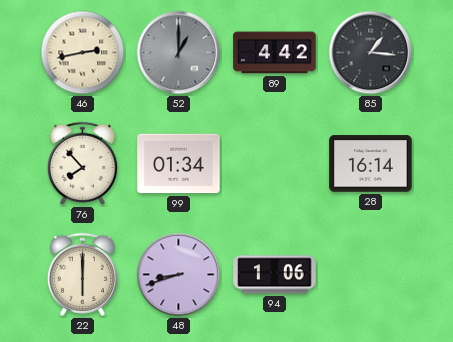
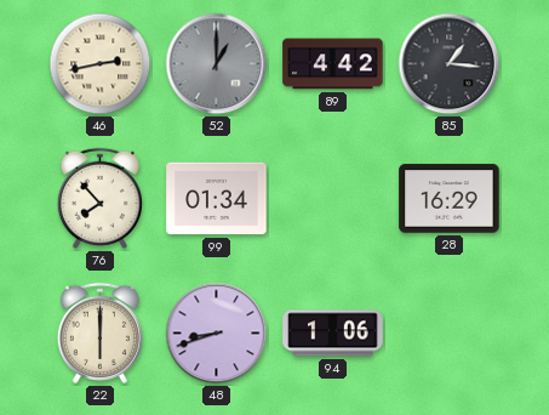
28: 16:14 -> 16:29
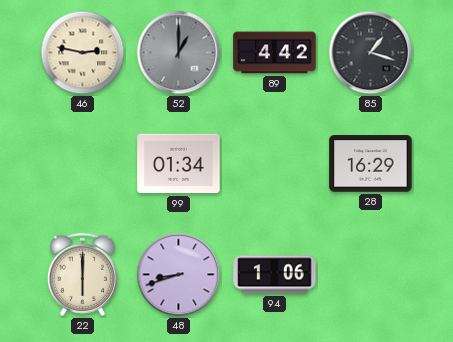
46: 2:43 -> 2:47
85: 1:16 -> 1:18
76: 7:53 -> none
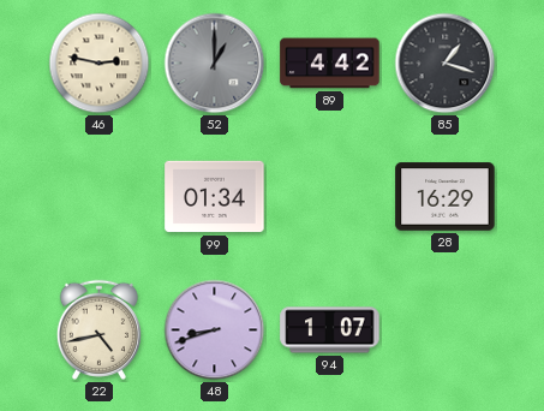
22: 6:00 -> 4:43
94: 1:06 -> 1:07
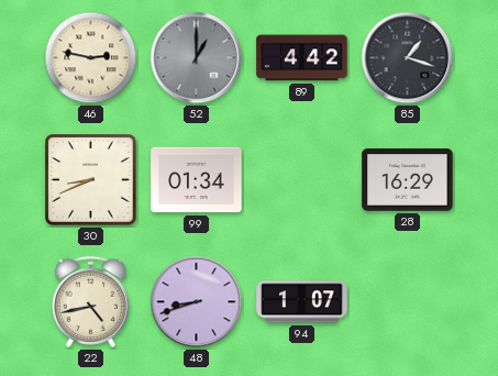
30: none -> 8:41
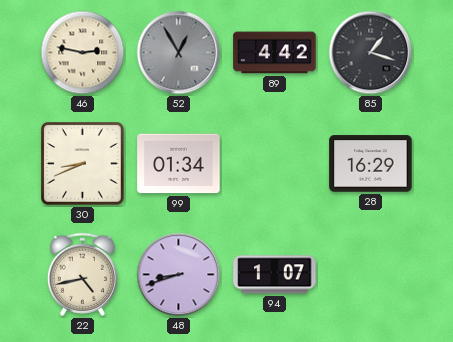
52: 1:00 -> 12:55
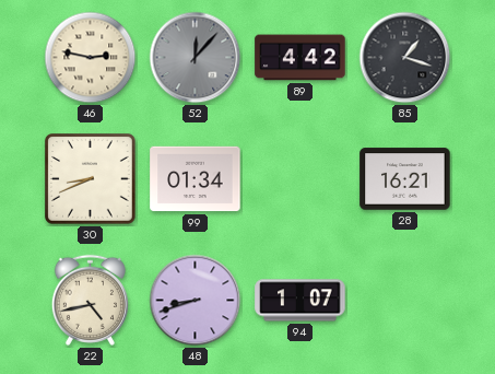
52: 12:55 -> 12:07
28: 16:29 -> 16:21
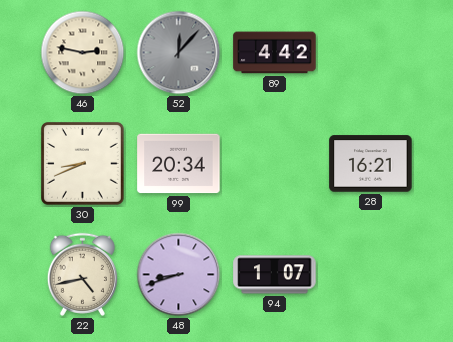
85: 1:18 -> none
99: 01:34 -> 20:34
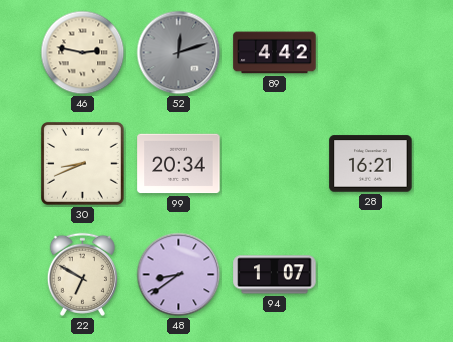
52: 12:07 -> 12:12
22: 4:43 -> 6:50
48: 8:42 -> 8:39
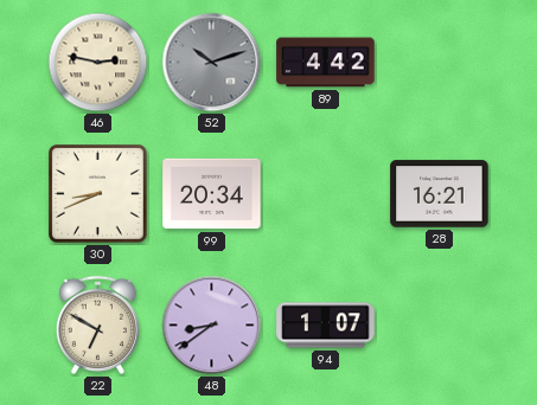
52: 12:12 -> 10:12
